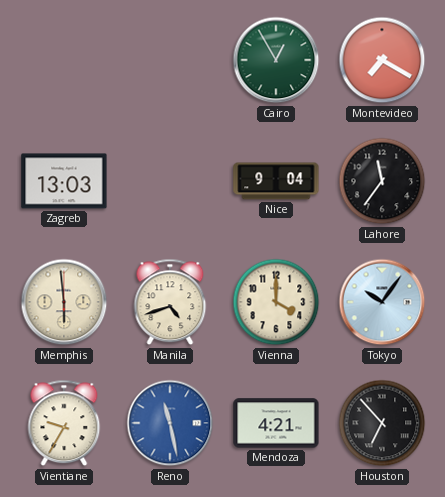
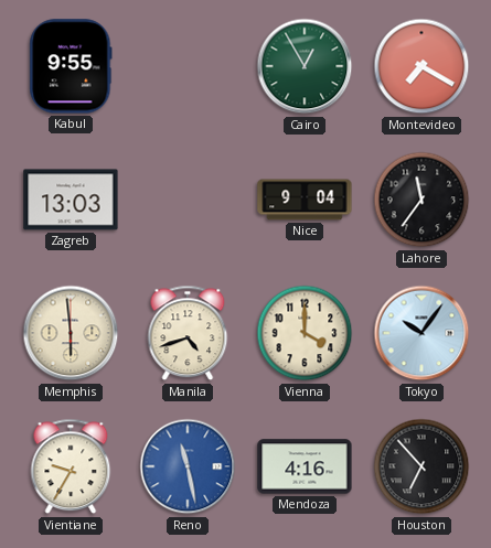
Kabul: none -> 9:55
Mendoza: 4:21 -> 4:16
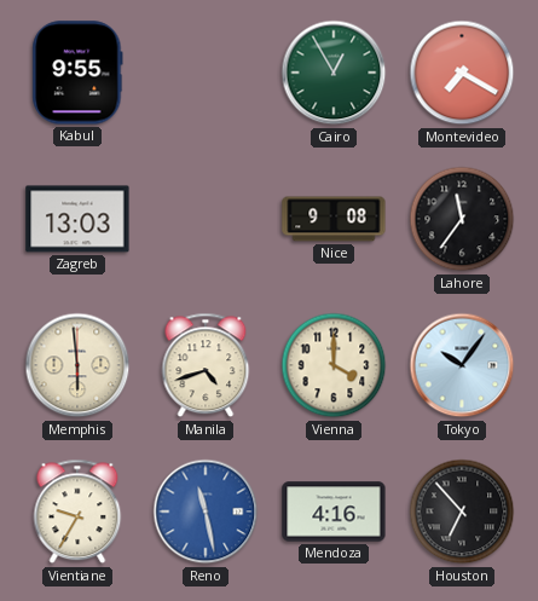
Nice: 9:04 -> 9:08
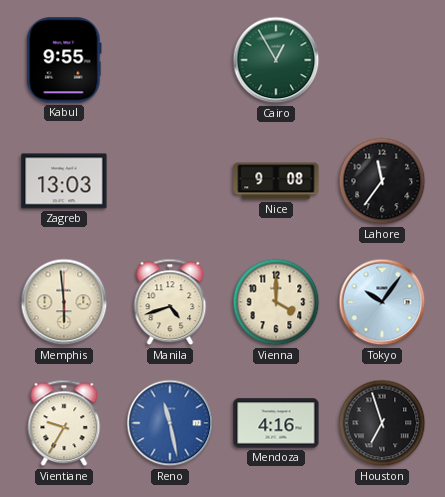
Montevideo: 7:20 -> none
Houston: 6:53 -> 6:57
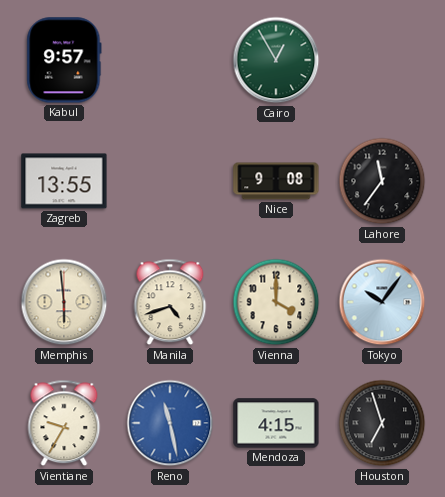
Kabul: 9:55 -> 9:57
Zagreb: 13:03 -> 13:55
Mendoza: 4:16 -> 4:15
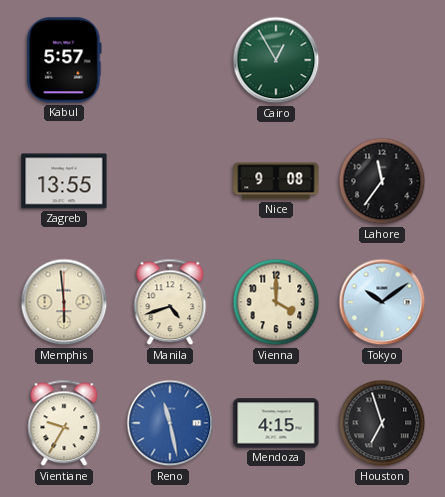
Kabul: 9:57 -> 5:57
Tokyo: 10:06 -> 10:09
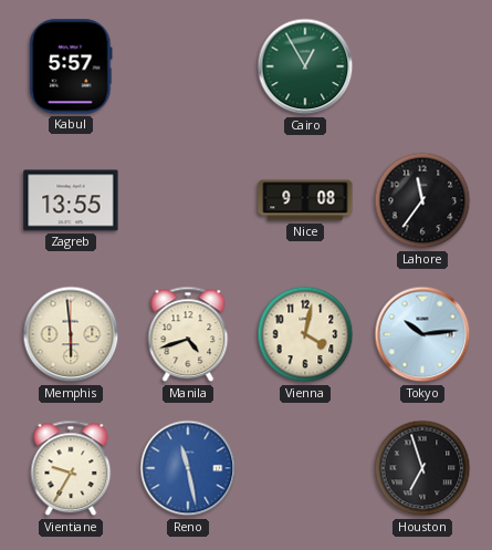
Vienna: 4:00 -> 4:02
Tokyo: 10:09 -> 10:14
Mendoza: 4:15 -> none
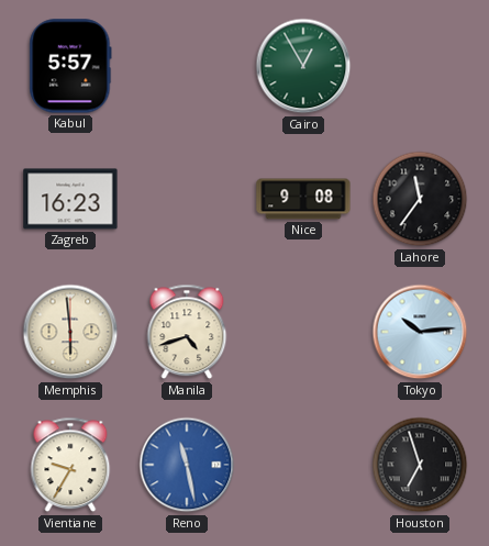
Zagreb: 13:55 -> 16:23
Vienna: 4:02 -> none
